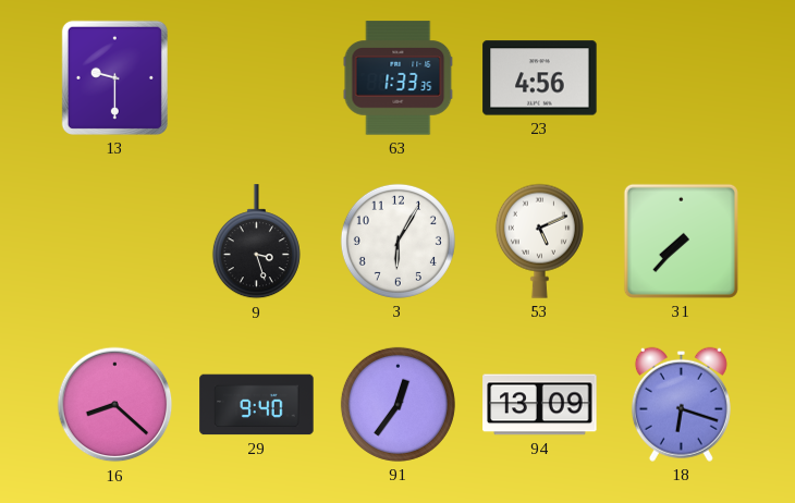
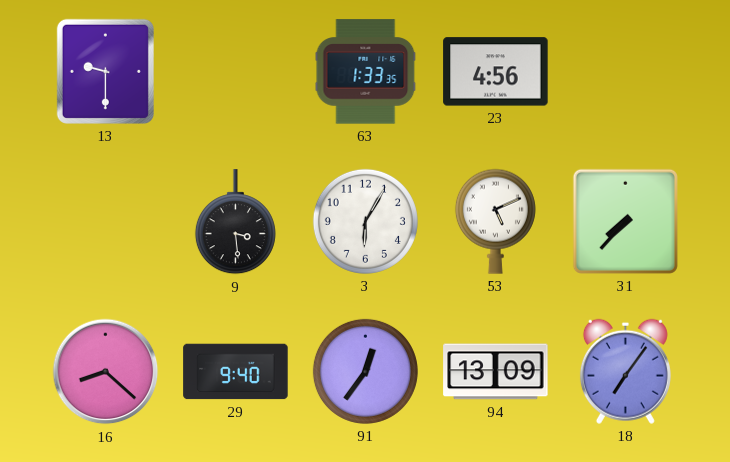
9: 3:27 -> 3:29
18: 6:18 -> 7:06
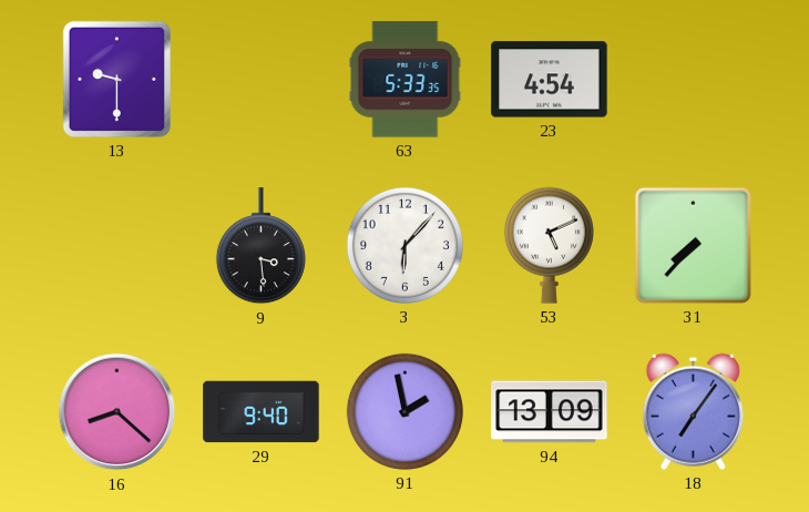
63: 1:33 -> 5:33
23: 4:56 -> 4:54
3: 6:05 -> 6:07
91: 12:36 -> 1:58
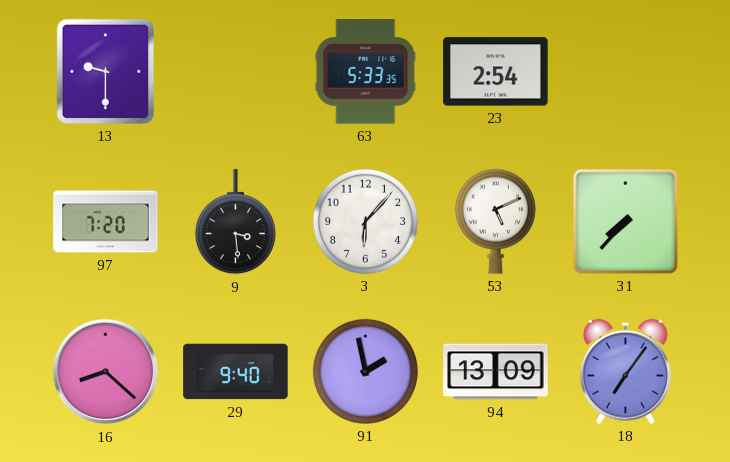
23: 4:54 -> 2:54
97: none -> 7:20
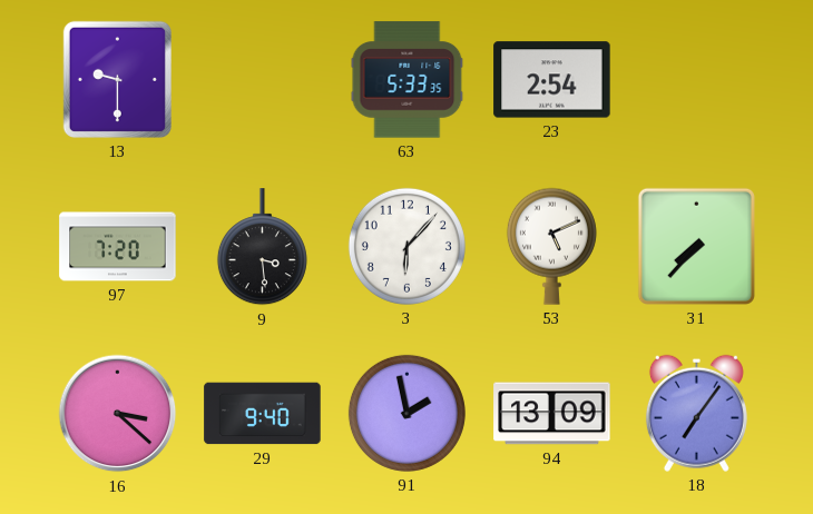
16: 8:22 -> 3:22
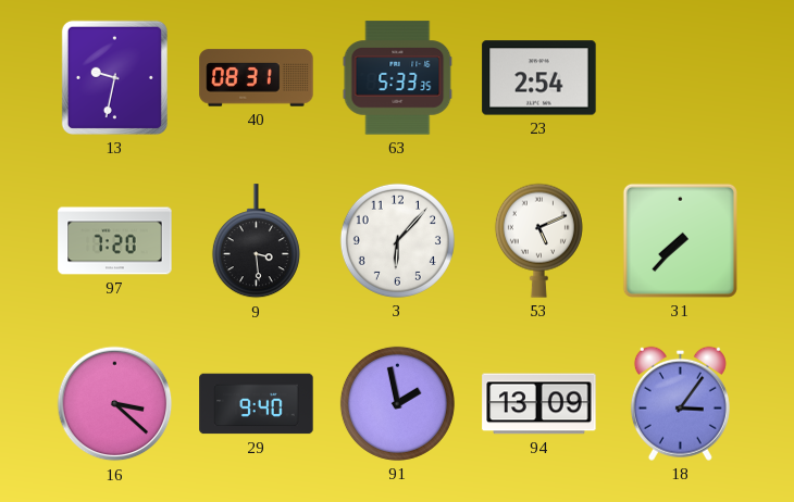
13: 9:30 -> 9:32
40: none -> 08:31
18: 7:06 -> 3:06
